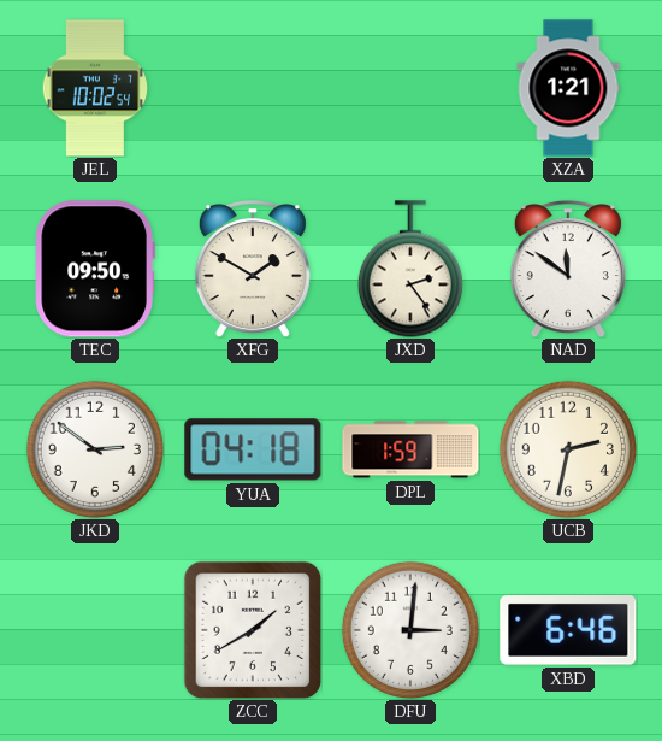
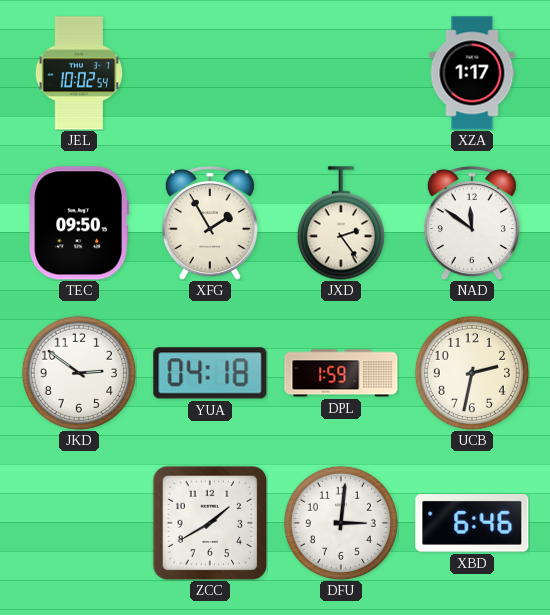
XZA: 1:21 -> 1:17
XFG: 1:50 -> 1:55
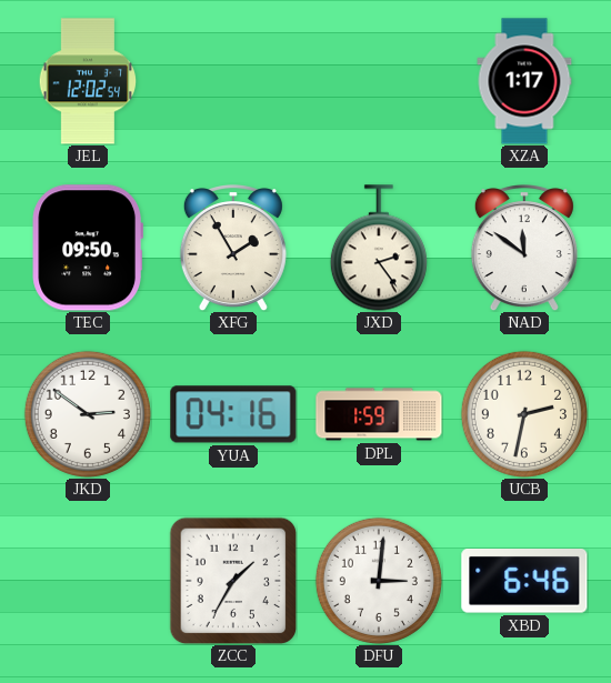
JEL: 10:02 -> 12:02
YUA: 04:18 -> 04:16
ZCC: 1:40 -> 1:35
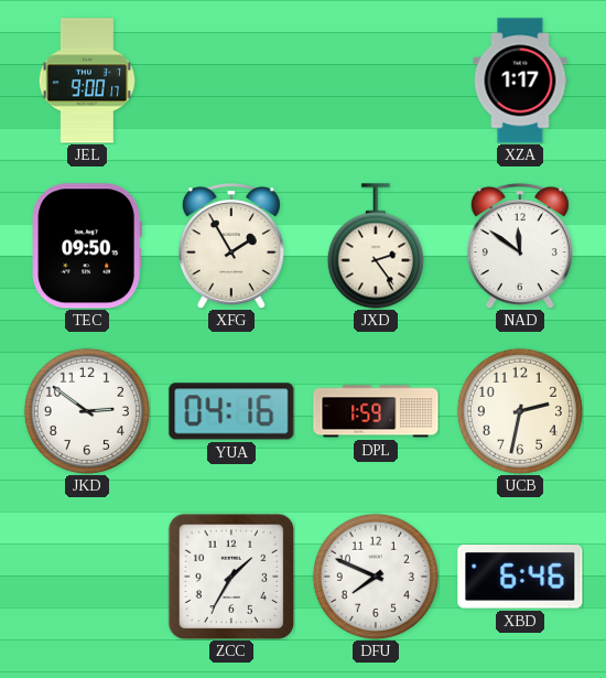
JEL: 12:02 -> 9:00
DFU: 3:01 -> 7:49
